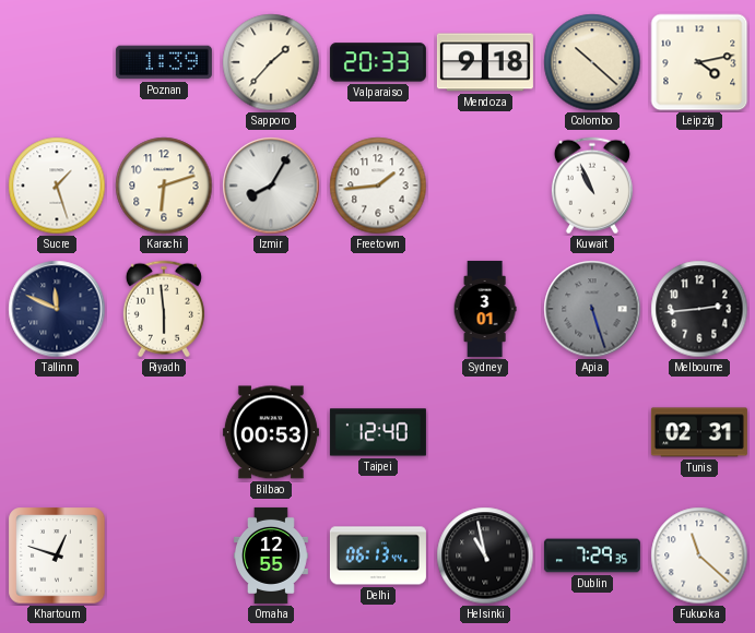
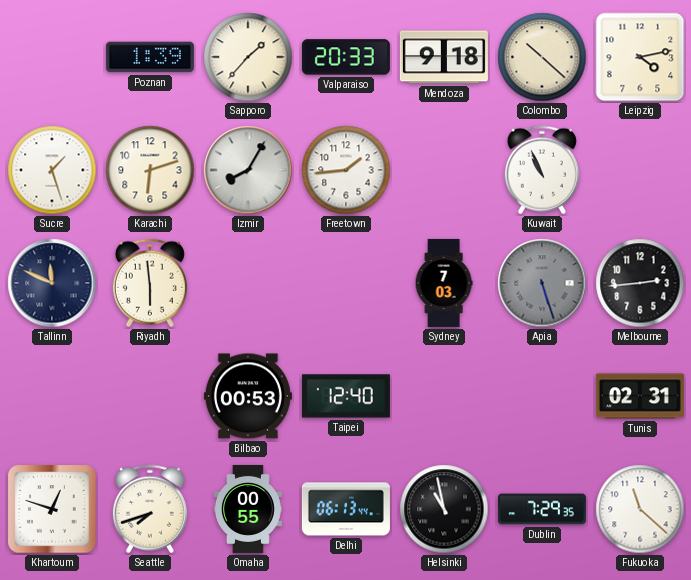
Sydney: 3:01 -> 7:03
Seattle: none -> 7:42
Omaha: 12:55 -> 00:55
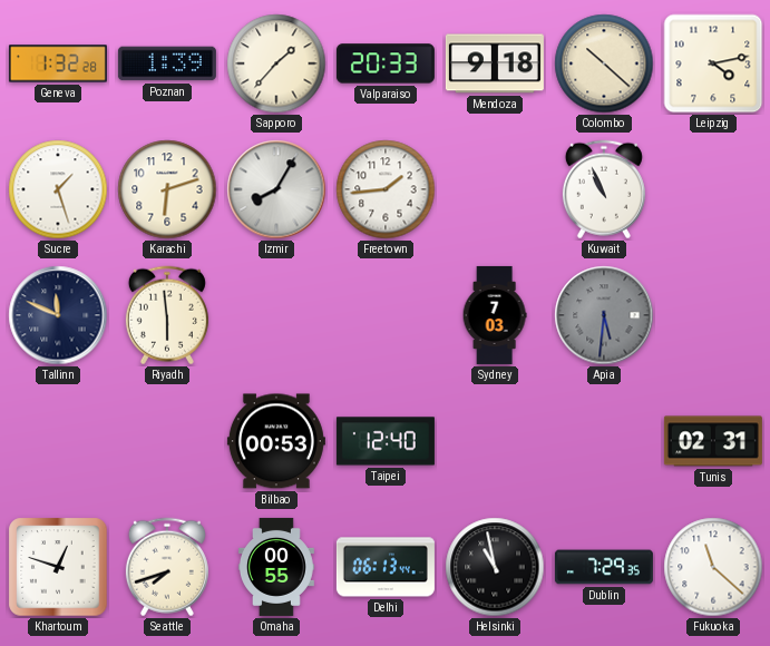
Geneva: none -> 1:32
Apia: 5:27 -> 5:31
Melbourne: 2:44 -> none
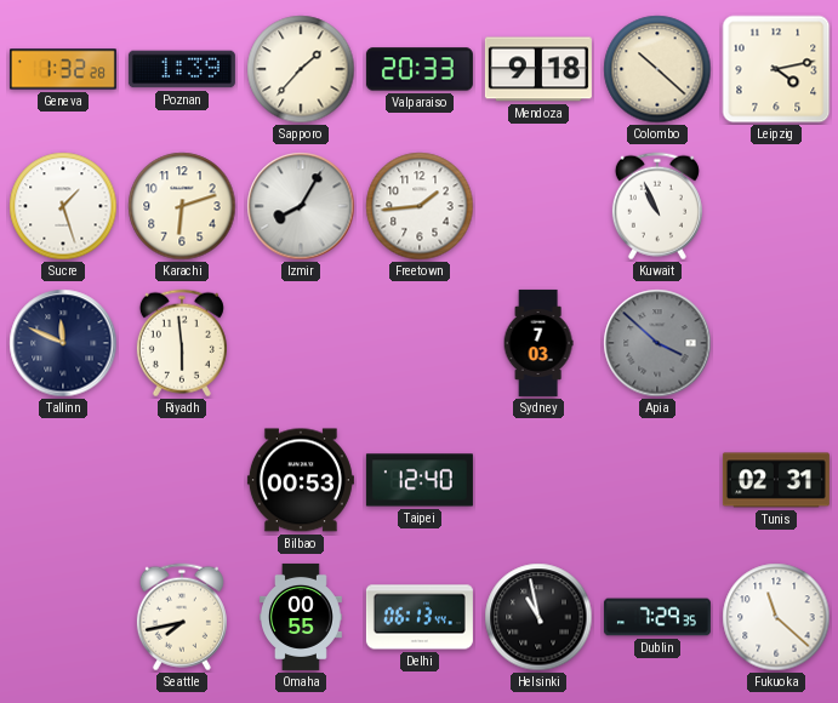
Apia: 5:31 -> 3:52
Khartoum: 12:48 -> none
Seattle: 7:42 -> 7:43
